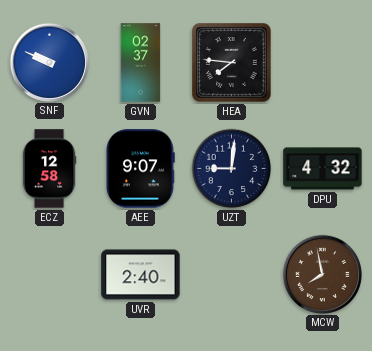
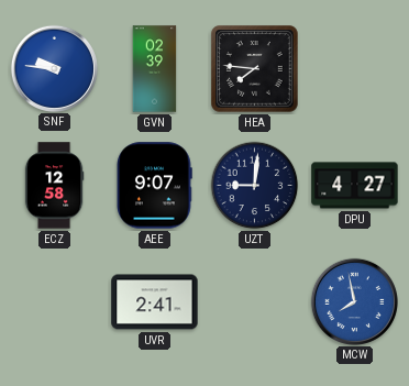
SNF: 9:49 -> 9:46
GVN: 02:37 -> 02:39
DPU: 4:32 -> 4:27
UVR: 2:40 -> 2:41
MCW dial: brown -> blue
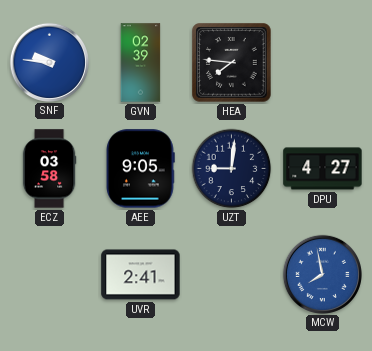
ECZ: 12:58 -> 03:58
AEE: 9:07 -> 9:05
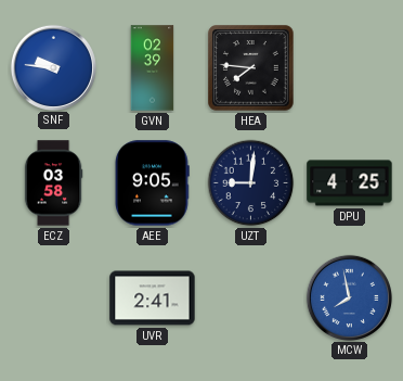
DPU: 4:27 -> 4:25
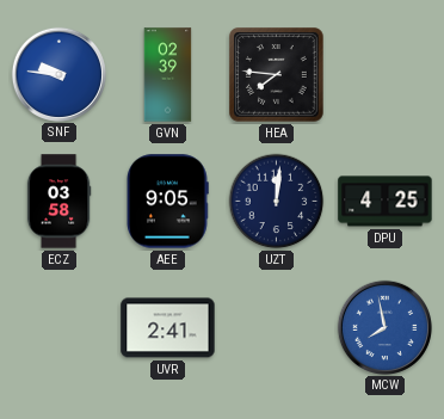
UZT: 9:01 -> 12:01
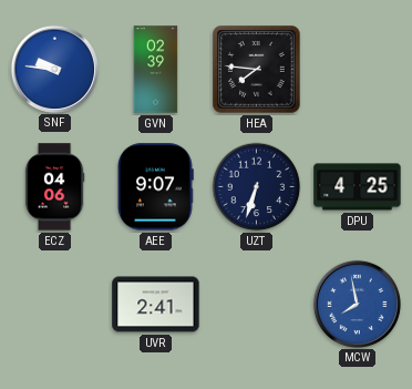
ECZ: 03:58 -> 04:06
AEE: 9:05 -> 9:07
UZT: 12:01 -> 6:33
